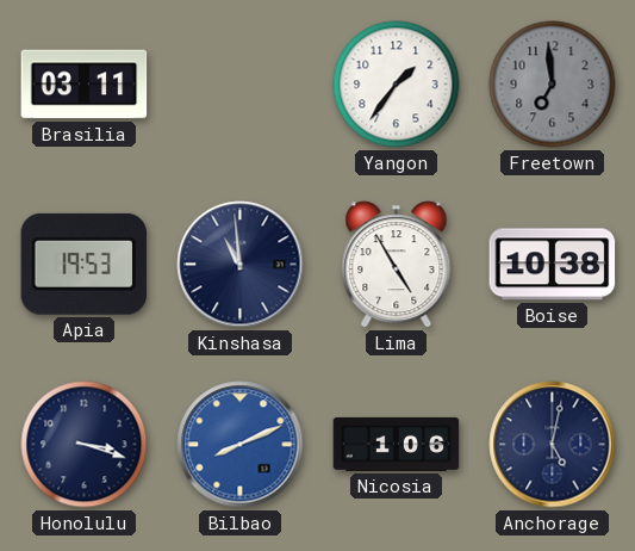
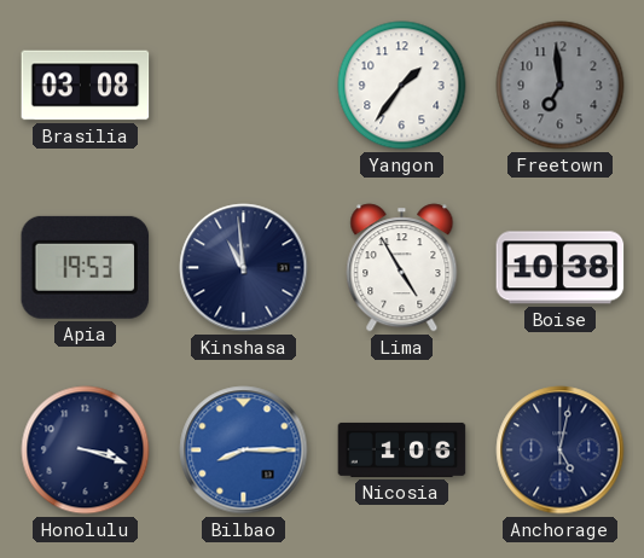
Brasilia: 03:11 -> 03:08
Bilbao: 8:11 -> 8:15
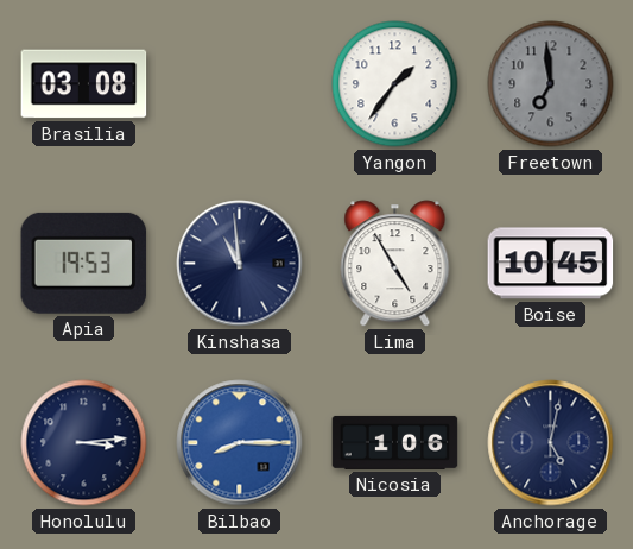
Boise: 10:38 -> 10:45
Honolulu: 3:18 -> 3:14
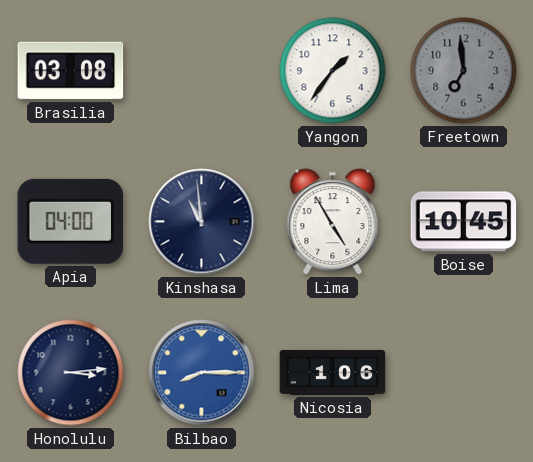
Apia: 19:53 -> 04:00
Anchorage: 5:02 -> none
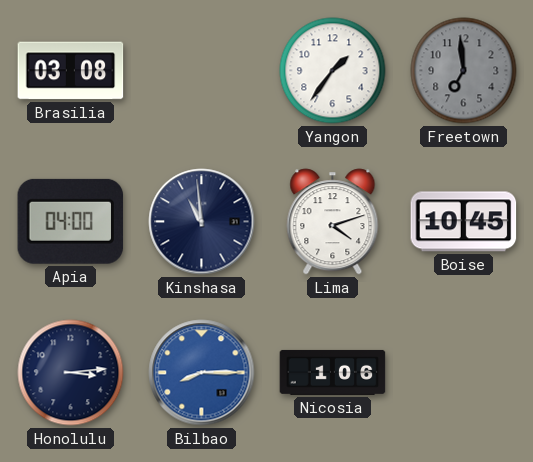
Lima: 4:55 -> 4:12
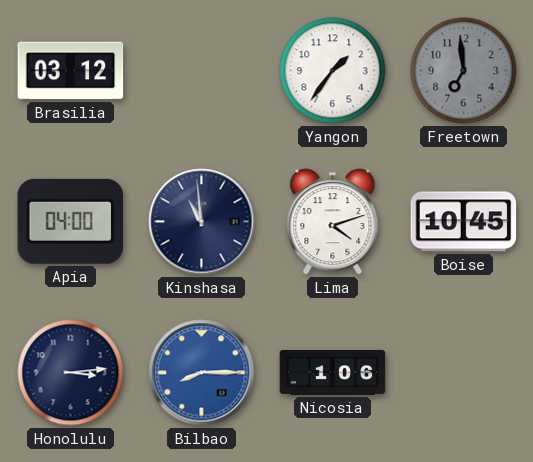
Brasilia: 03:08 -> 03:12
